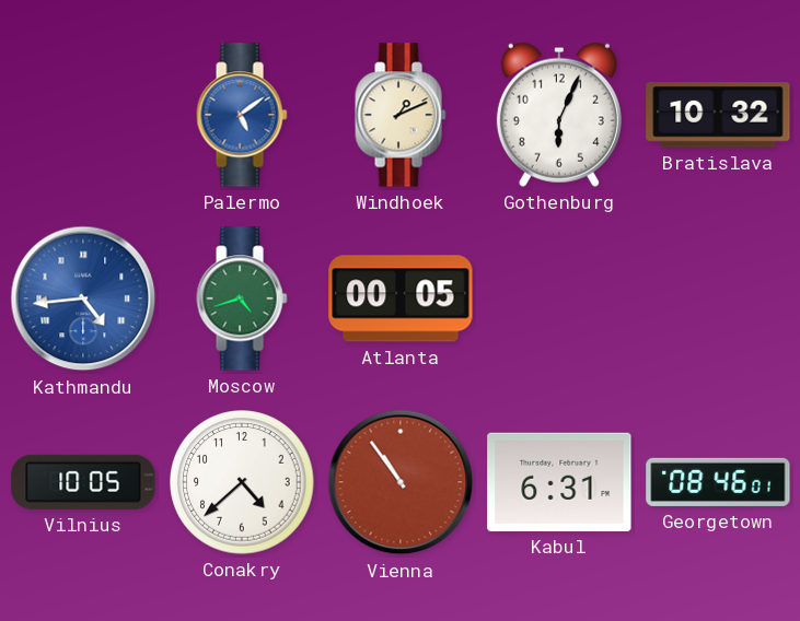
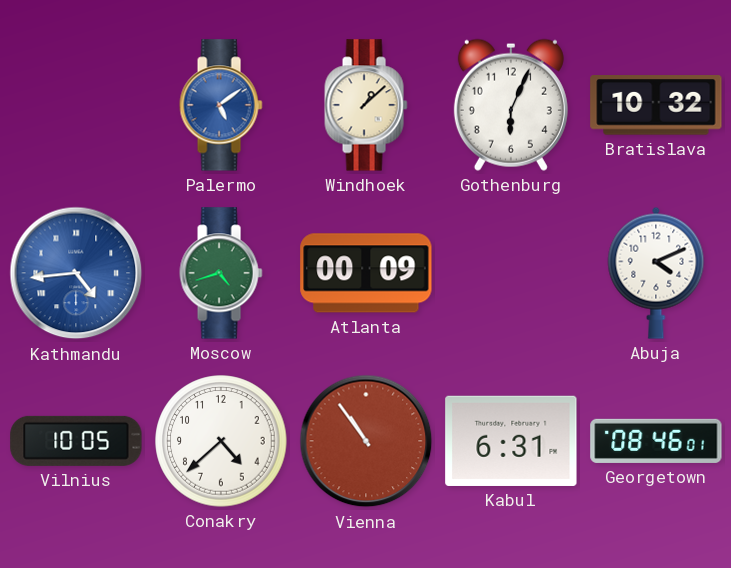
Windhoek: 1:11 -> 1:08
Atlanta: 00:05 -> 00:09
Abuja: none -> 4:11
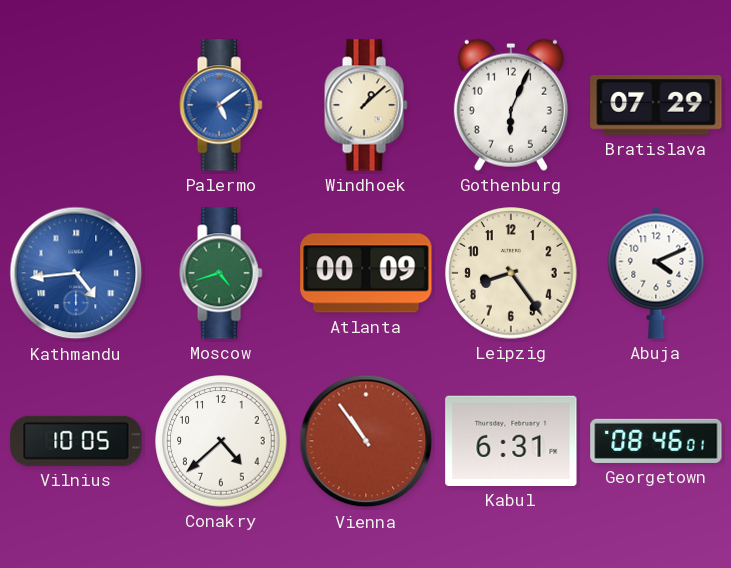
Bratislava: 10:32 -> 07:29
Leipzig: none -> 8:24
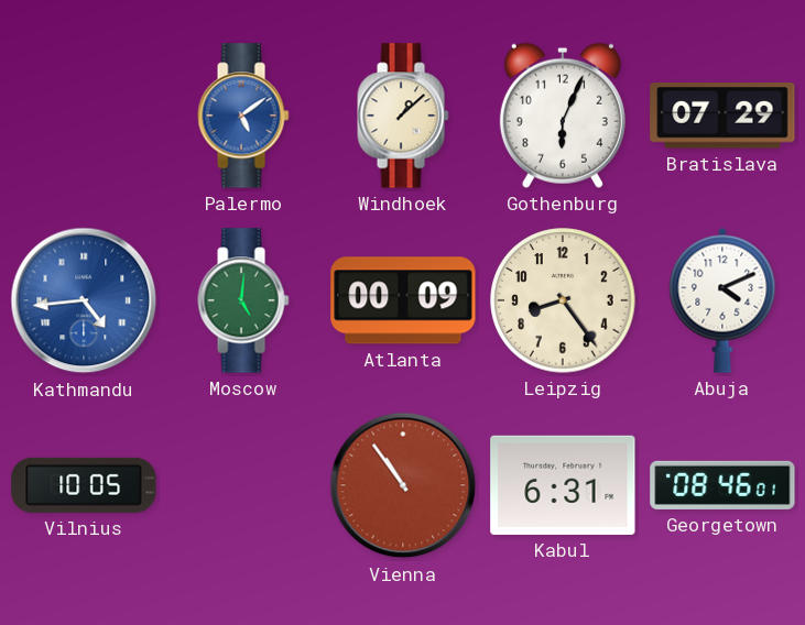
Moscow: 4:42 -> 5:01
Conakry: 4:38 -> none
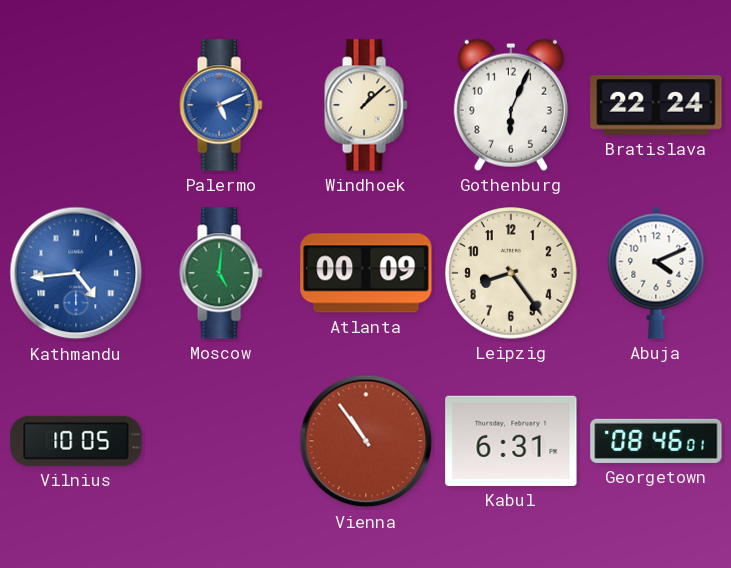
Palermo: 5:09 -> 5:11
Bratislava: 07:29 -> 22:24
